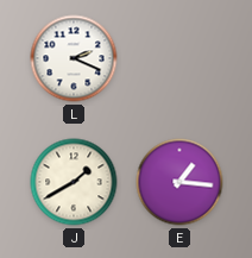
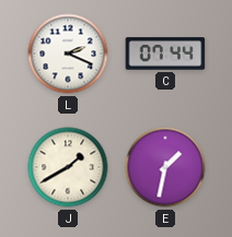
C: none -> 07:44
E: 1:16 -> 1:32
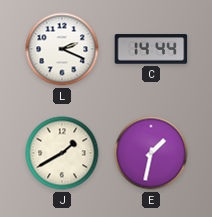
C: 07:44 -> 14:44
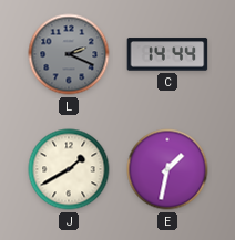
L dial: white -> grey
